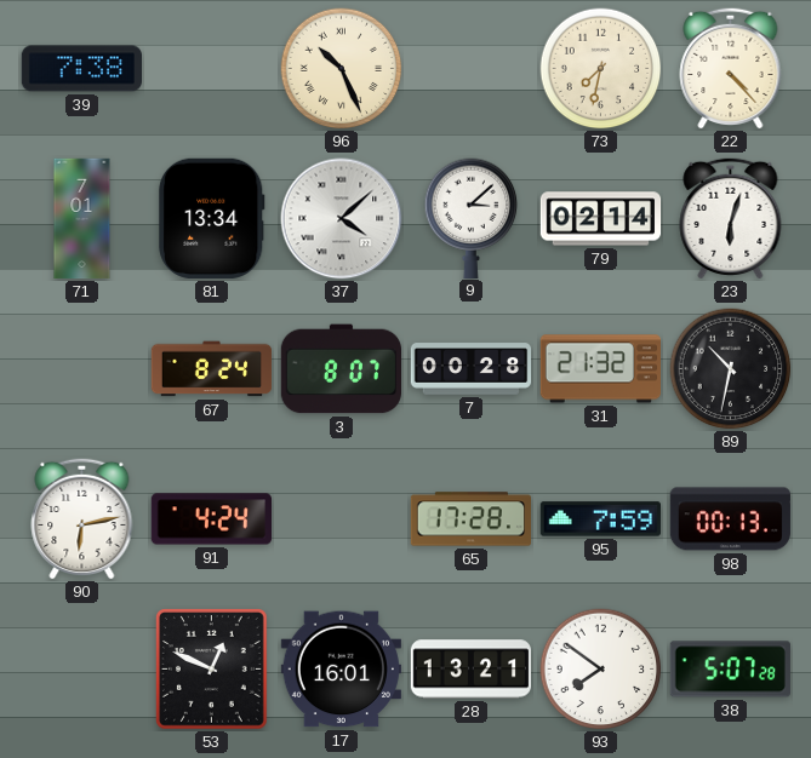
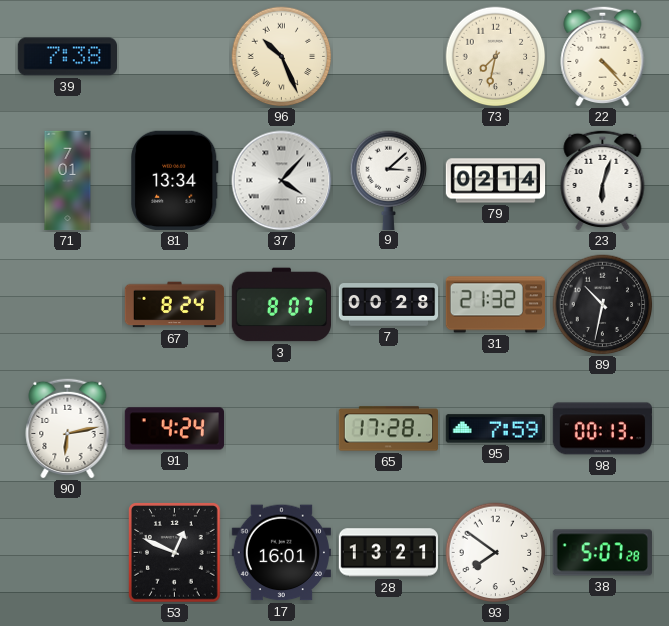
37: 4:08 -> 4:07
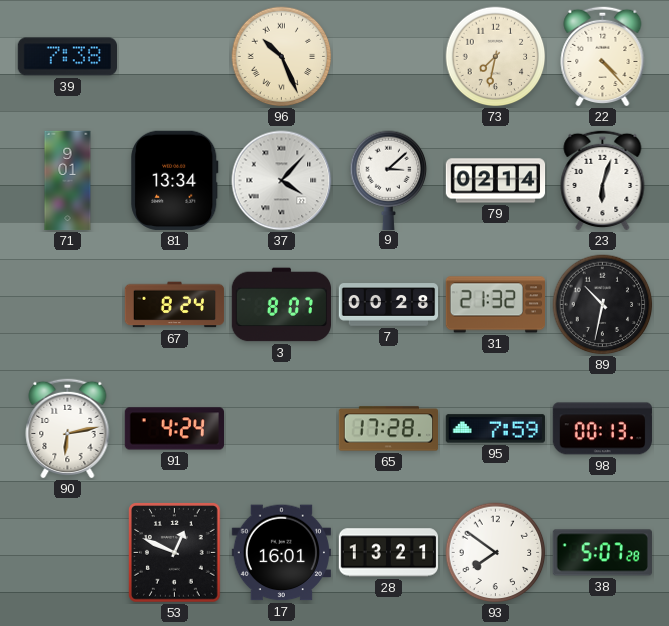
71: 7:01 -> 9:01
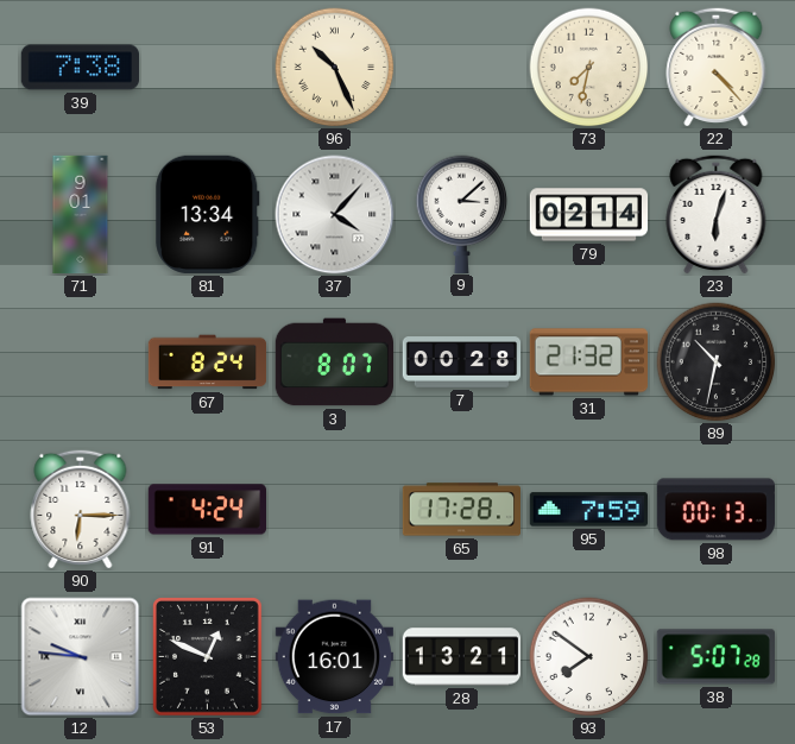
90: 6:13 -> 6:15
12: none -> 9:46
